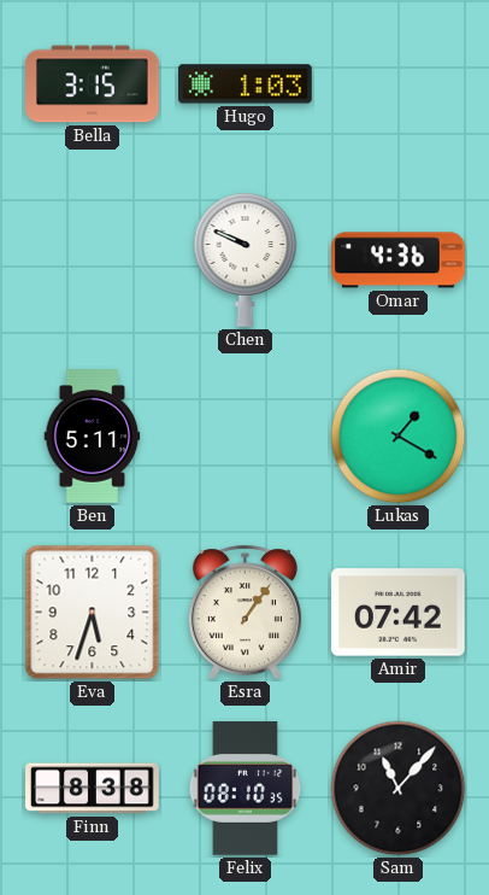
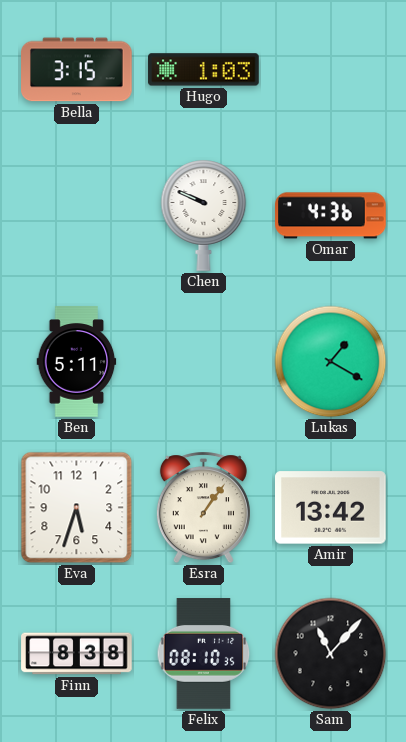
Amir: 07:42 -> 13:42
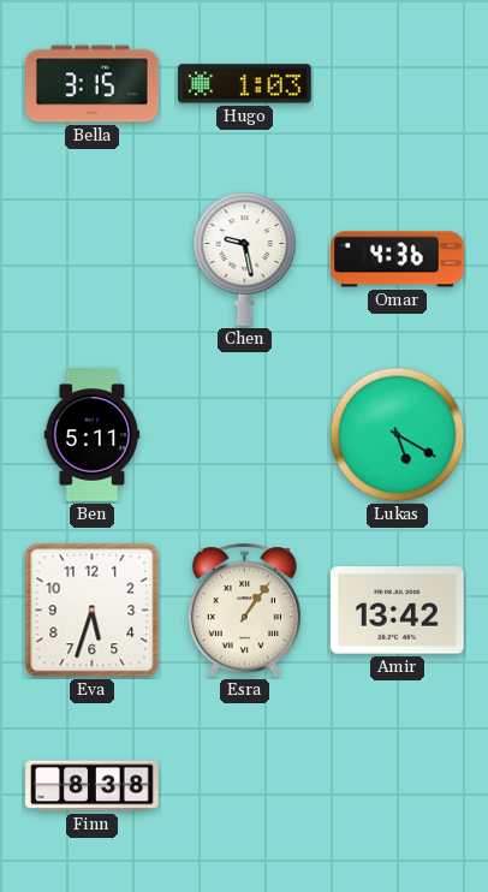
Chen: 9:49 -> 9:28
Lukas: 1:20 -> 5:20
Felix: 08:10 -> none
Sam: 11:07 -> none
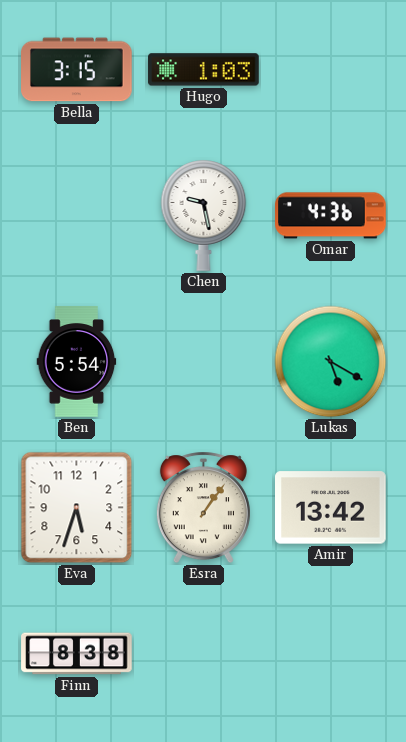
Ben: 5:11 -> 5:54
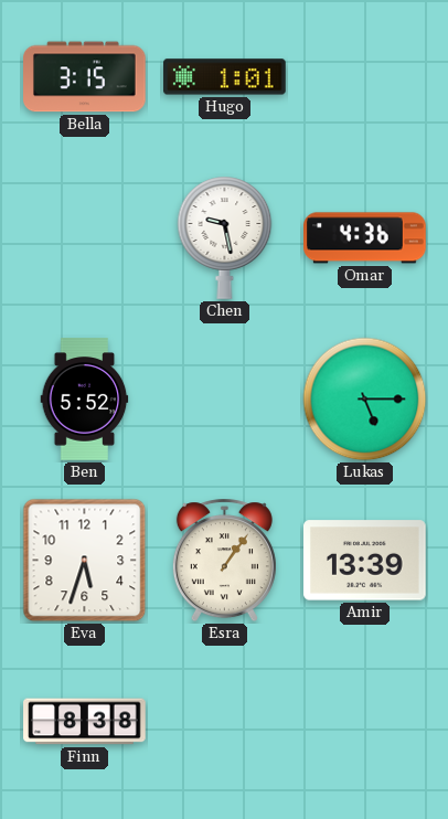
Hugo: 1:03 -> 1:01
Ben: 5:54 -> 5:52
Lukas: 5:20 -> 5:15
Amir: 13:42 -> 13:39
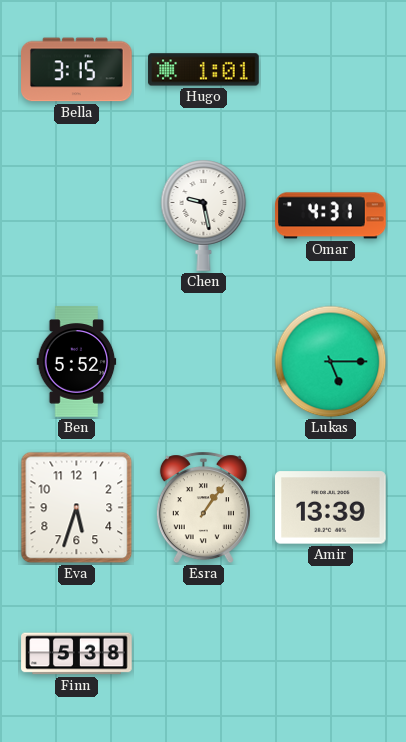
Omar: 4:36 -> 4:31
Finn: 8:38 -> 5:38
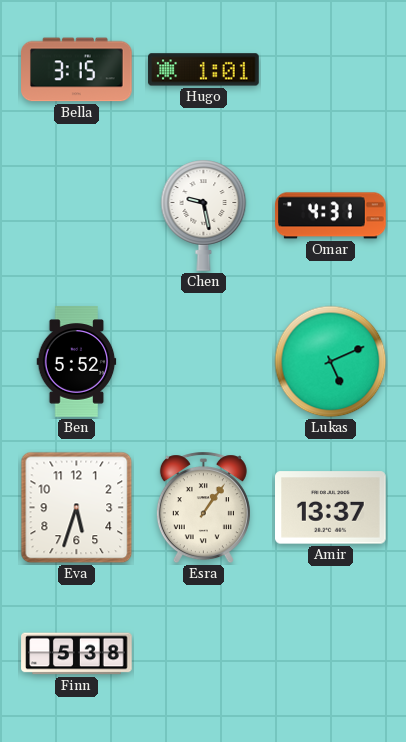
Lukas: 5:15 -> 5:11
Amir: 13:39 -> 13:37
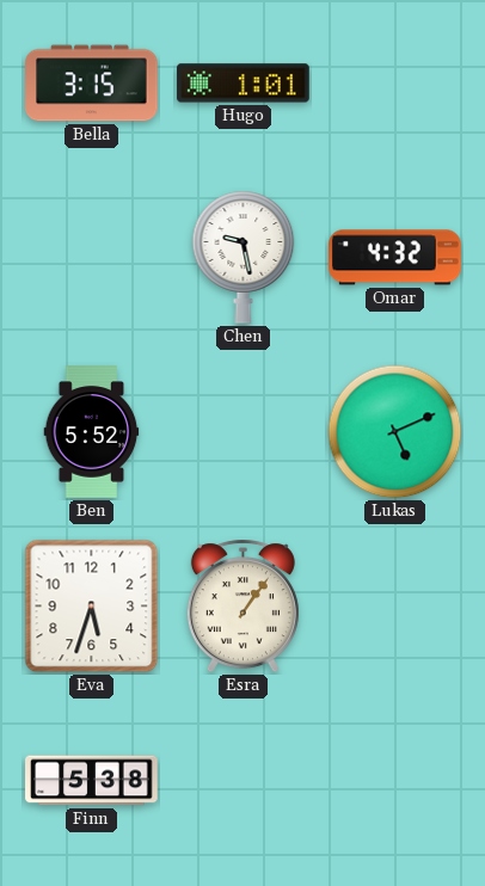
Omar: 4:31 -> 4:32
Amir: 13:37 -> none
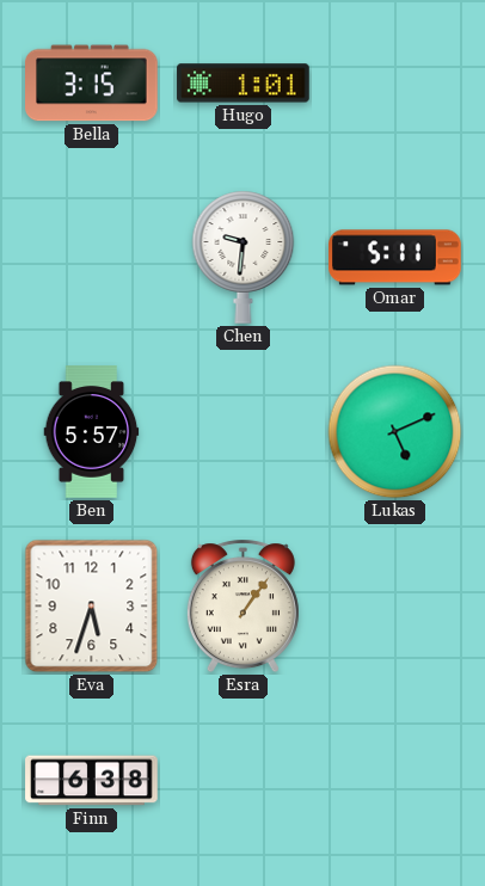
Chen: 9:28 -> 9:31
Omar: 4:32 -> 5:11
Ben: 5:52 -> 5:57
Finn: 5:38 -> 6:38
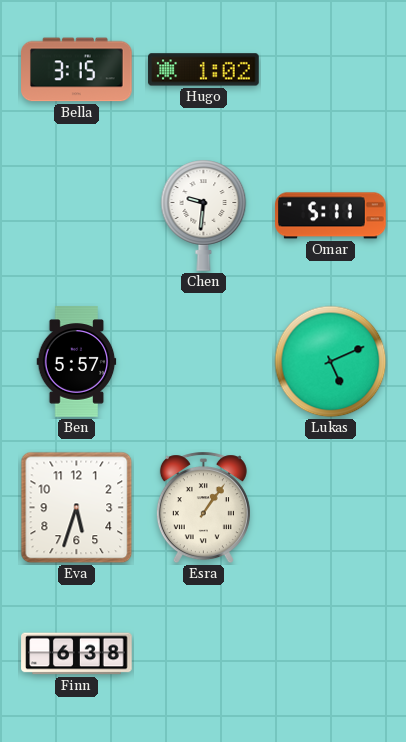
Hugo: 1:01 -> 1:02
